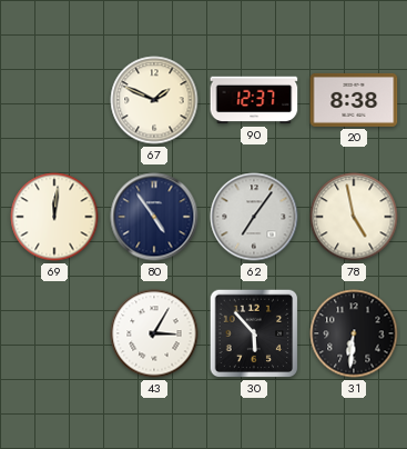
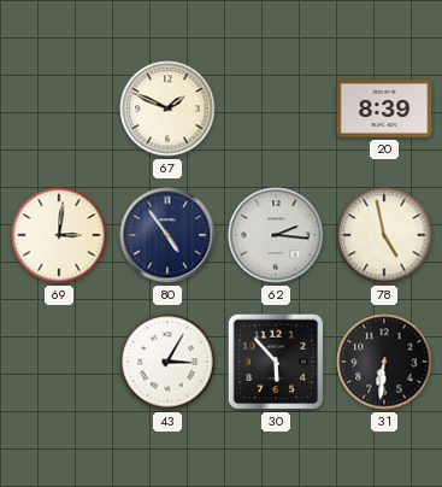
90: 12:37 -> none
20: 8:38 -> 8:39
69: 12:01 -> 3:01
62: 7:06 -> 2:16
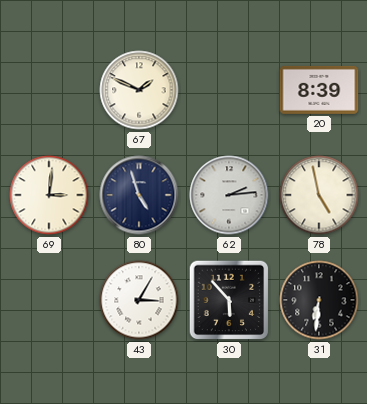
80: 4:54 -> 4:57
62: 2:16 -> 2:14
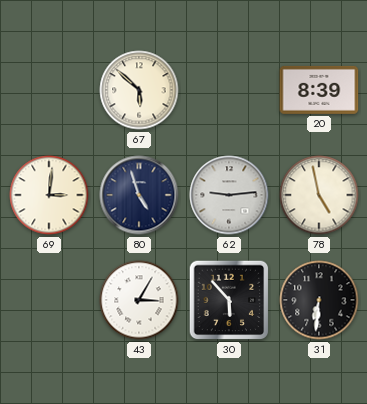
67: 1:49 -> 5:52
62: 2:14 -> 9:14
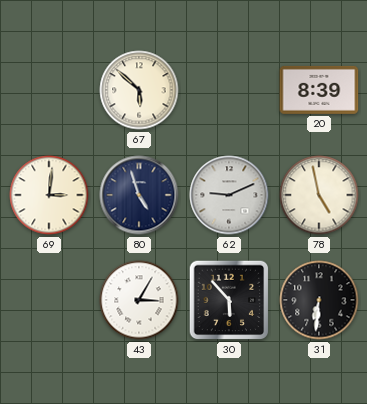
62: 9:14 -> 9:11
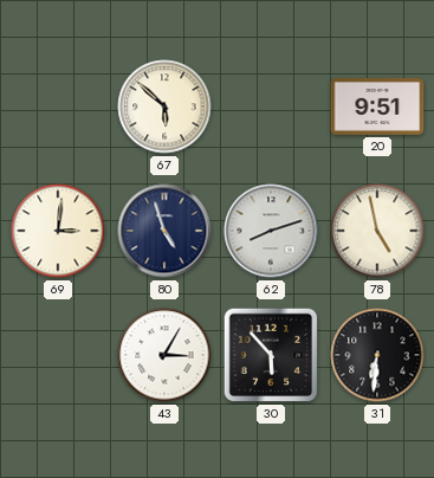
20: 8:39 -> 9:51
62: 9:11 -> 8:12
